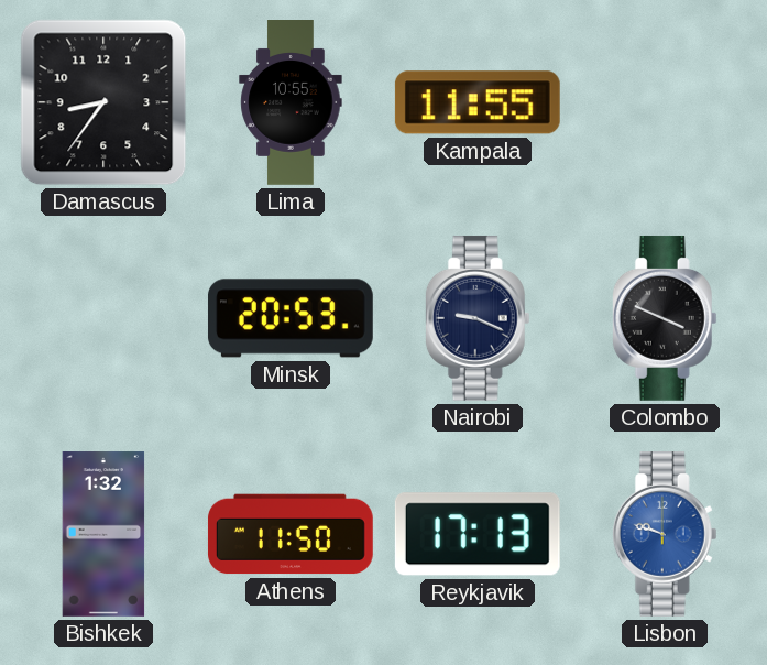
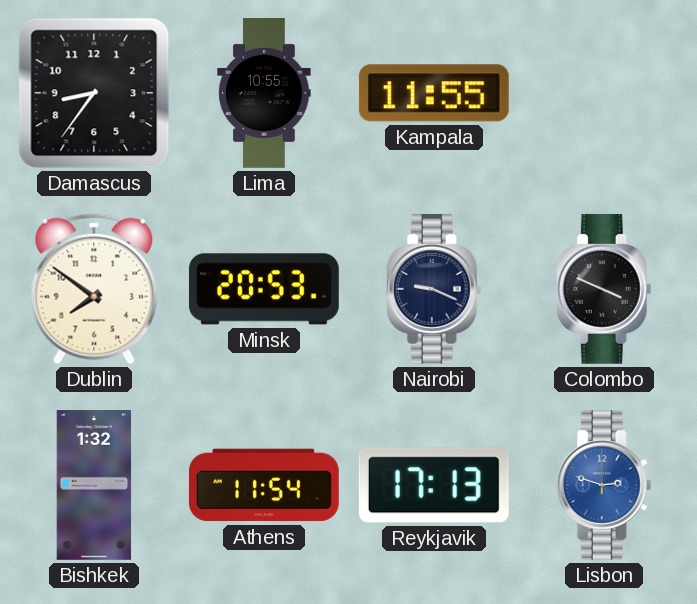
Dublin: none -> 7:51
Athens: 11:50 -> 11:54
Lisbon: 9:48 -> 2:48
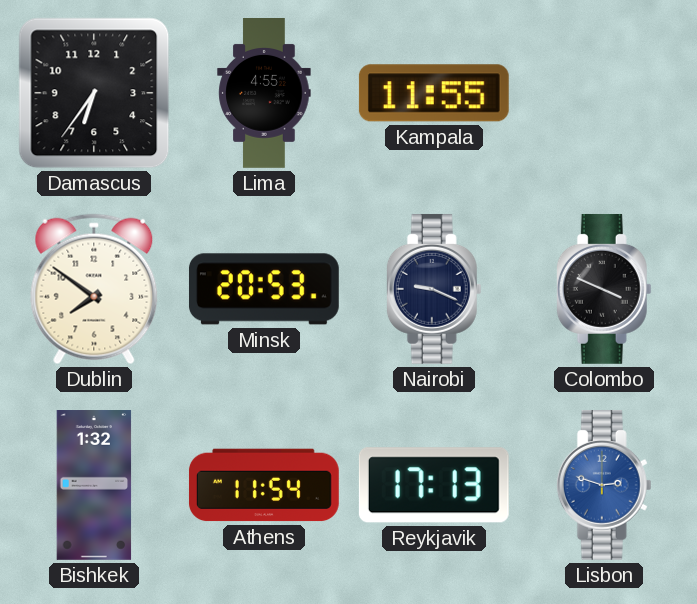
Damascus: 8:36 -> 6:36
Lima: 10:55 -> 4:55
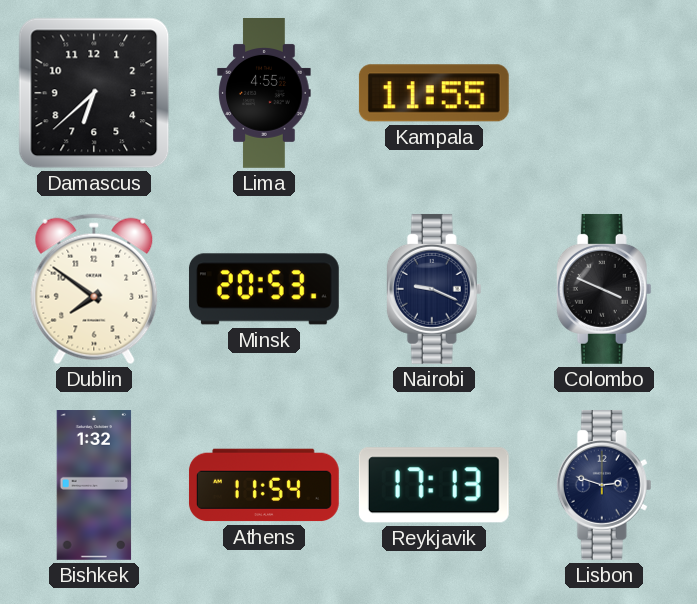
Damascus: 6:36 -> 6:38
Lisbon dial: blue -> navy
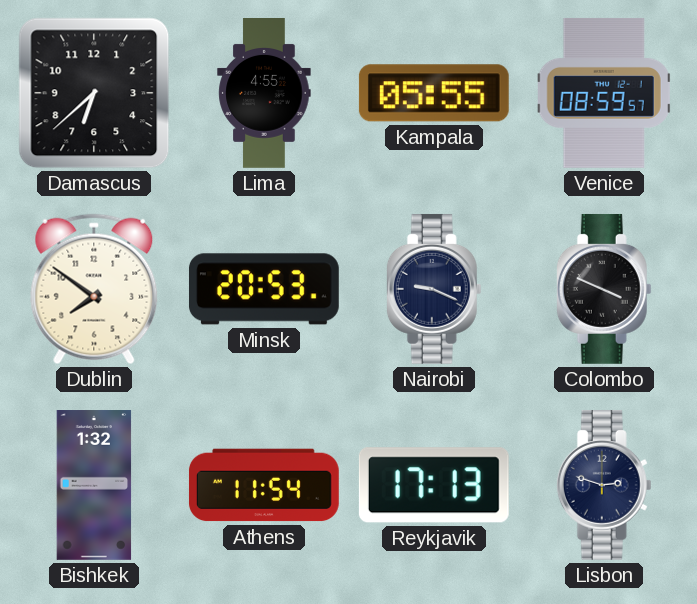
Kampala: 11:55 -> 05:55
Venice: none -> 08:59
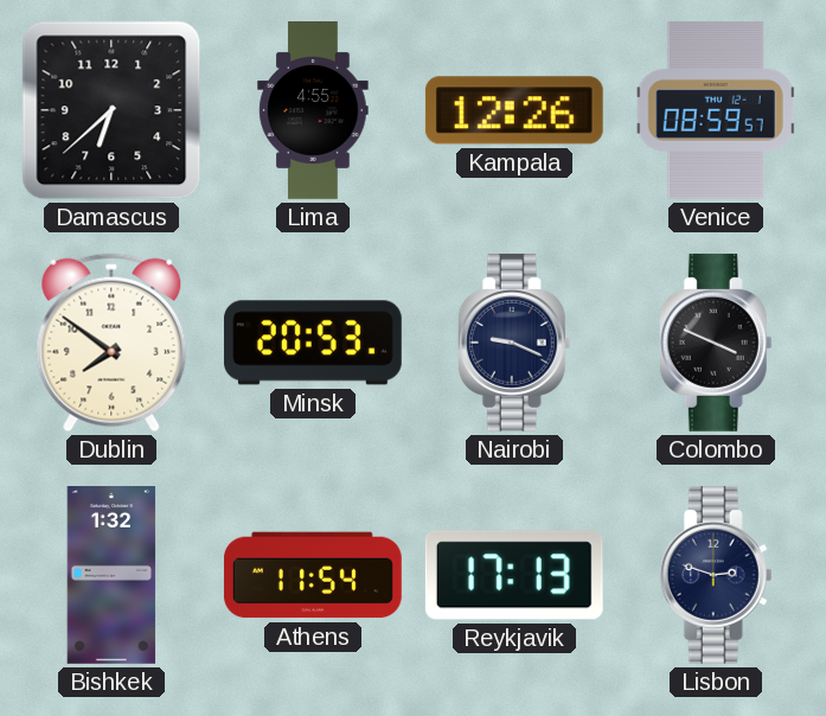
Kampala: 05:55 -> 12:26
